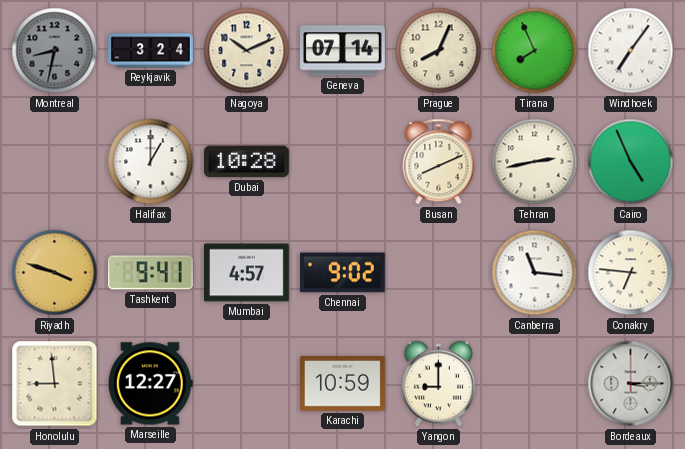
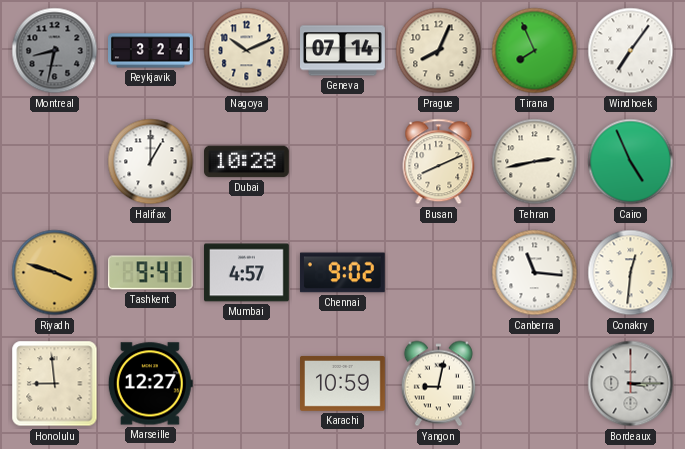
Conakry: 6:46 -> 12:31
Yangon: 9:00 -> 9:02
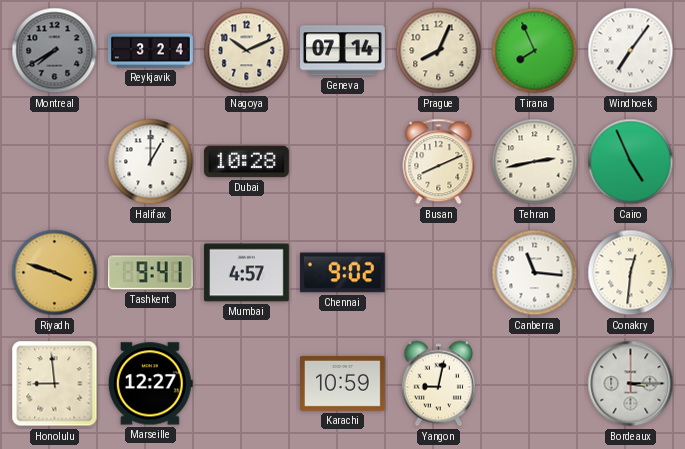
Montreal: 8:32 -> 7:40
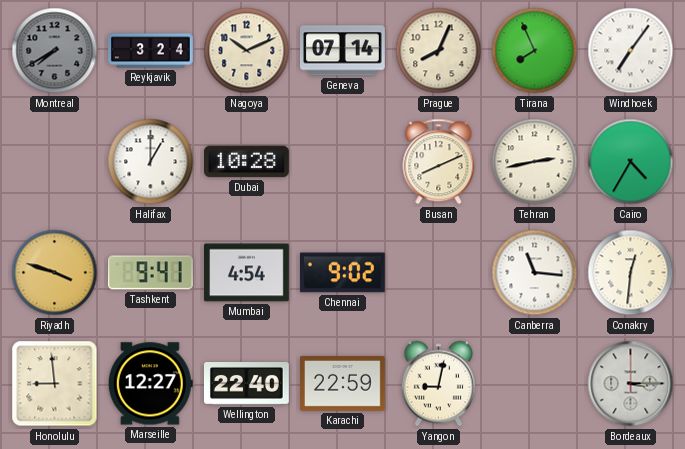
Cairo: 4:56 -> 4:35
Mumbai: 4:57 -> 4:54
Wellington: none -> 22:40
Karachi: 10:59 -> 22:59
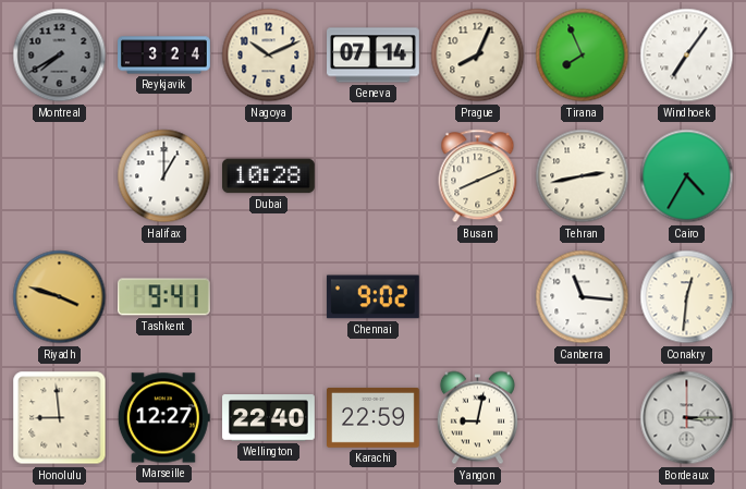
Mumbai: 4:54 -> none
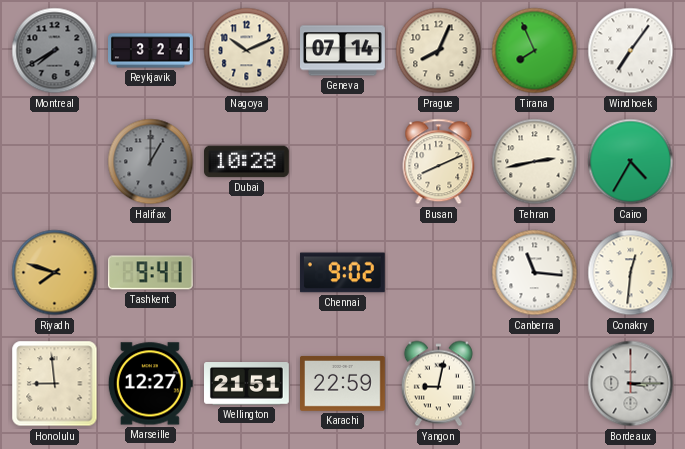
Halifax dial: white -> grey
Riyadh: 3:48 -> 7:48
Wellington: 22:40 -> 21:51
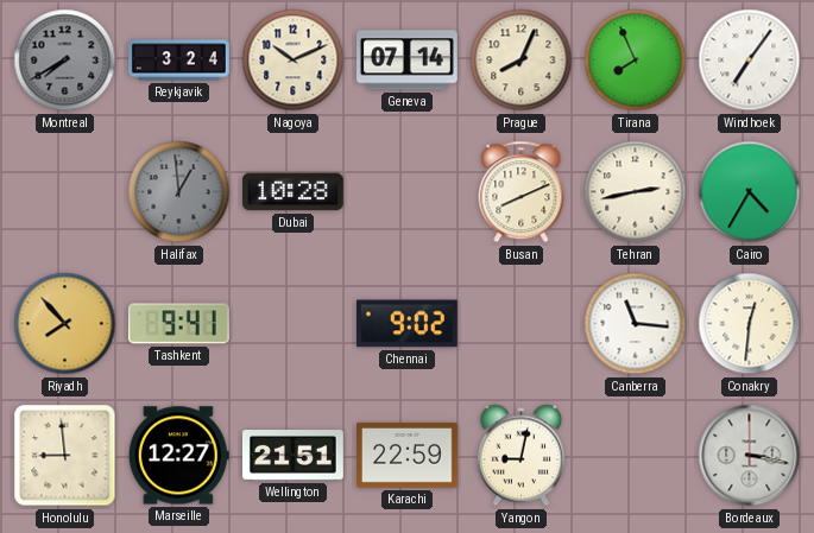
Halifax: 1:00 -> 12:59
Riyadh: 7:48 -> 7:53
Bordeaux: 3:15 -> 3:17
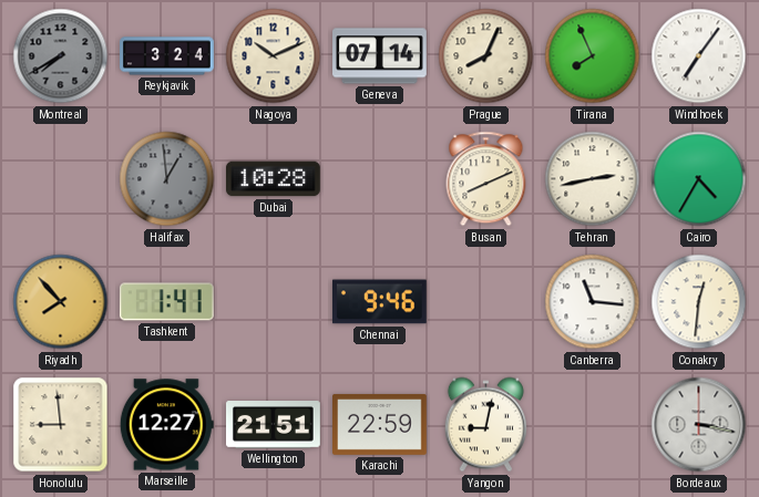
Tashkent: 9:41 -> 1:41
Chennai: 9:02 -> 9:46
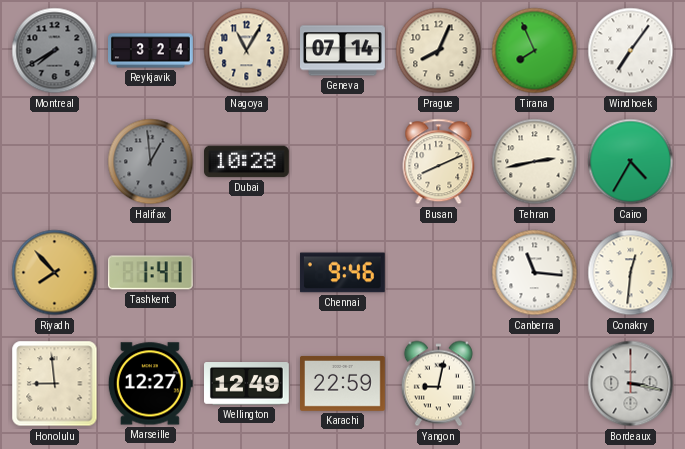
Nagoya: 10:11 -> 11:05
Wellington: 21:51 -> 12:49
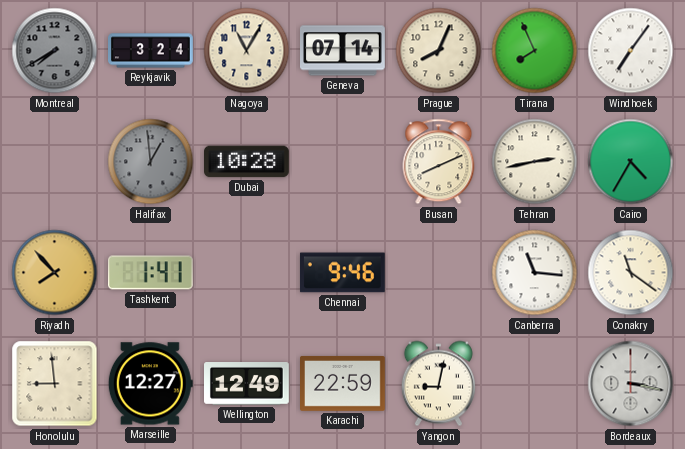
Conakry: 12:31 -> 11:21
